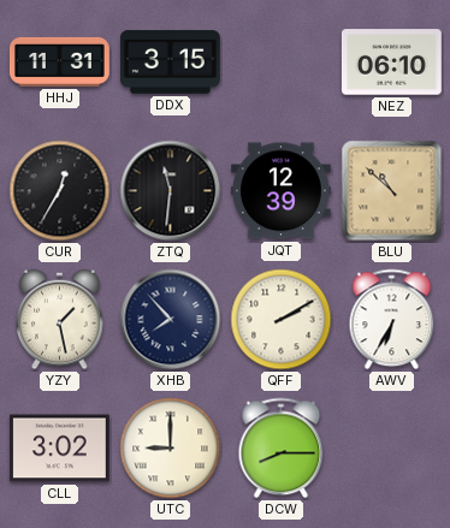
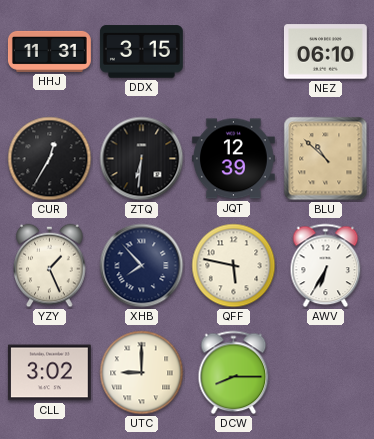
ZTQ: 11:31 -> 6:31
YZY: 1:28 -> 1:26
QFF: 2:10 -> 5:47
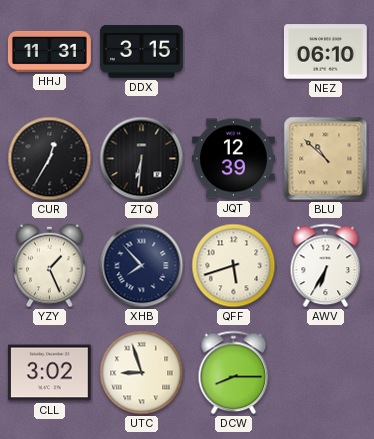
QFF: 5:47 -> 5:42
UTC: 9:00 -> 8:57
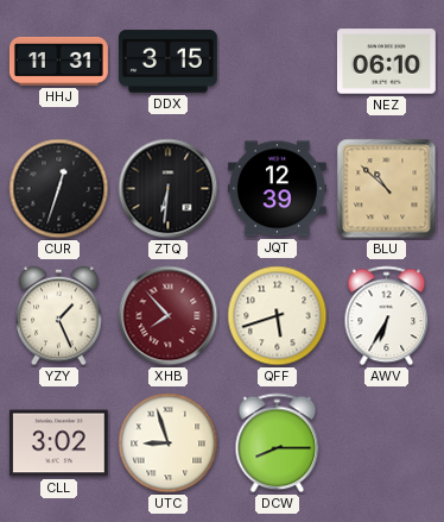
CUR: 12:35 -> 12:33
XHB dial: navy -> burgundy
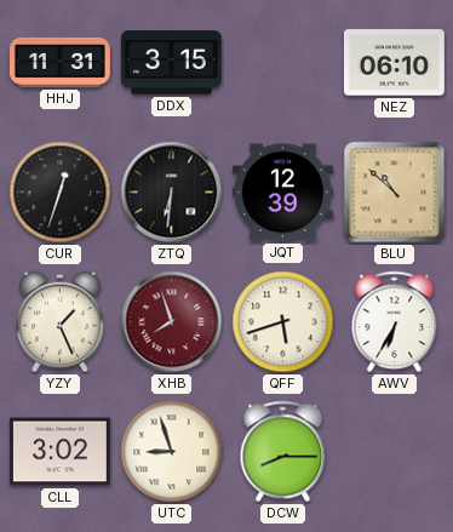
XHB: 7:53 -> 7:57
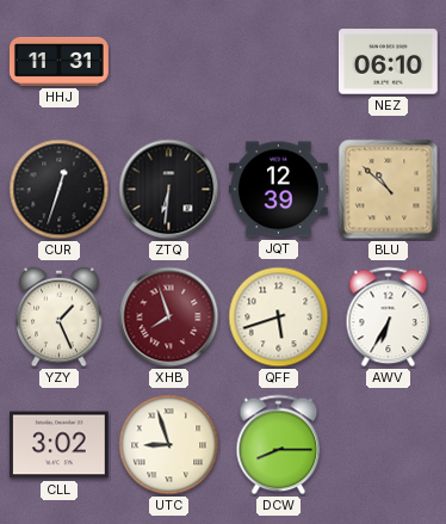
DDX: 3:15 -> none
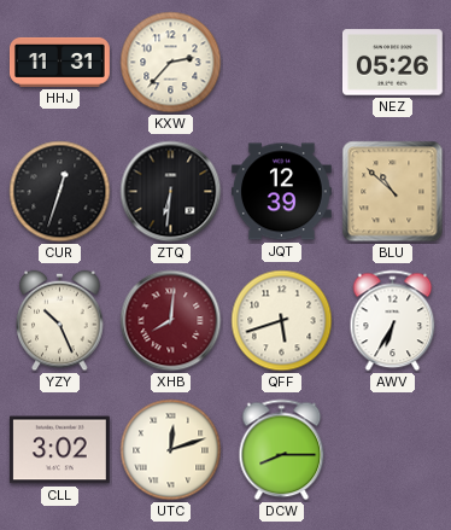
KXW: none -> 2:37
NEZ: 06:10 -> 05:26
YZY: 1:26 -> 10:26
XHB: 7:57 -> 8:01
UTC: 8:57 -> 12:12
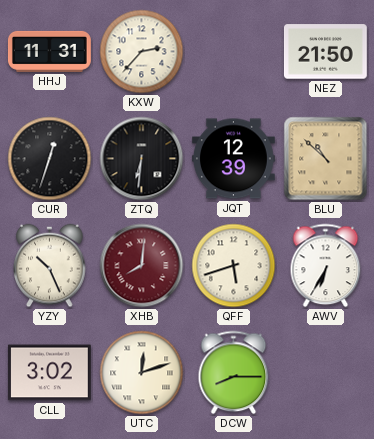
NEZ: 05:26 -> 21:50
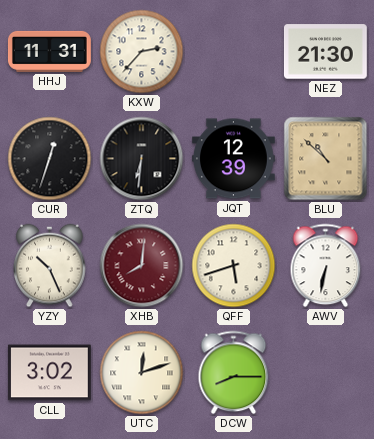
NEZ: 21:50 -> 21:30
AWV: 6:35 -> 6:32
